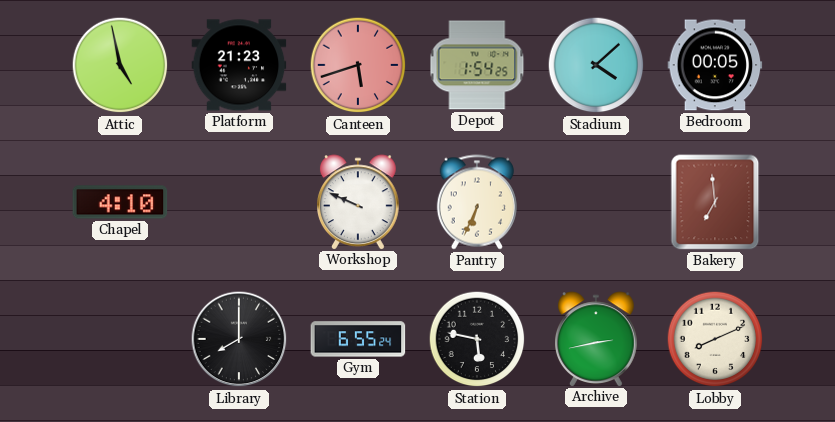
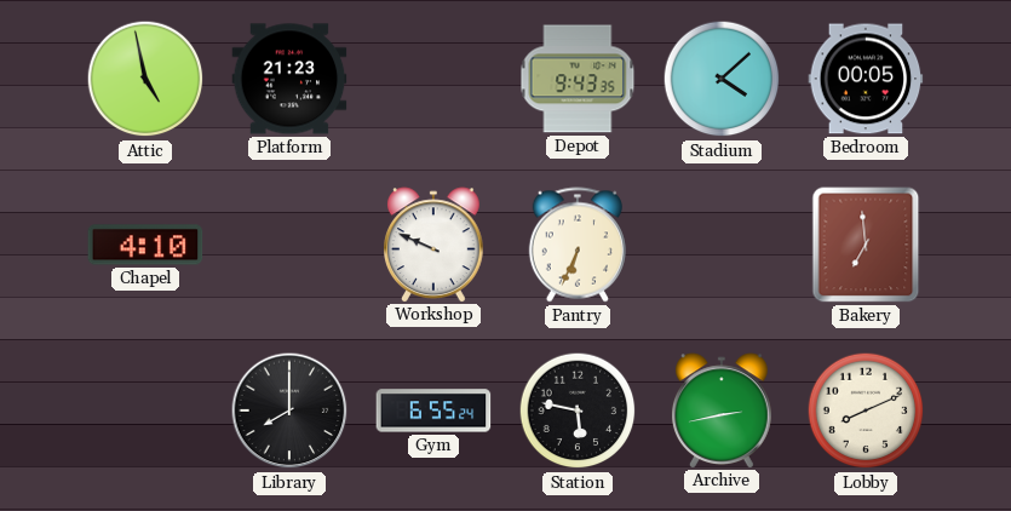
Canteen: 5:42 -> none
Depot: 1:54 -> 9:43
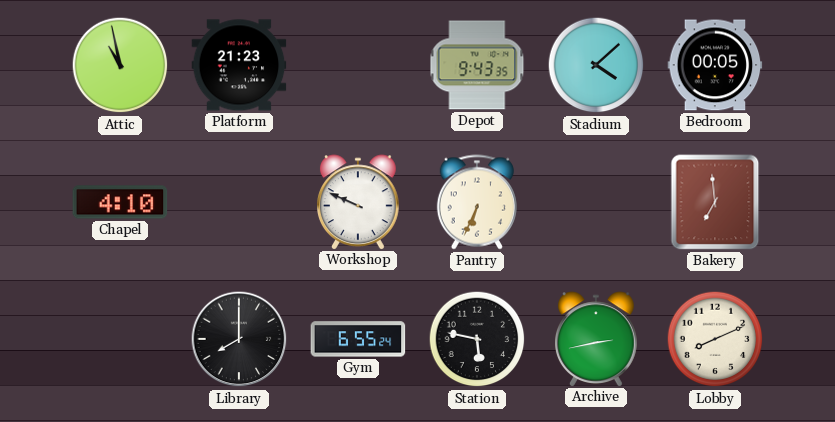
Attic: 4:58 -> 10:58
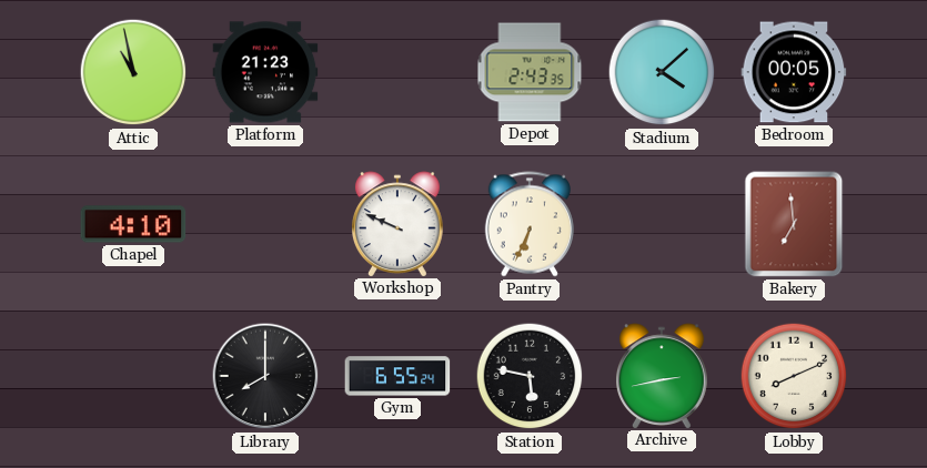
Depot: 9:43 -> 2:43
